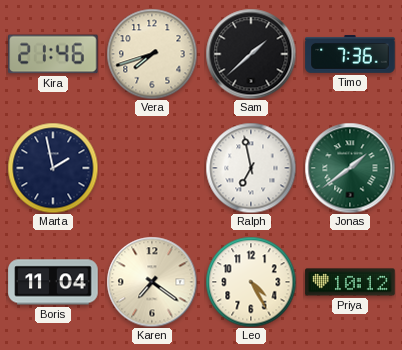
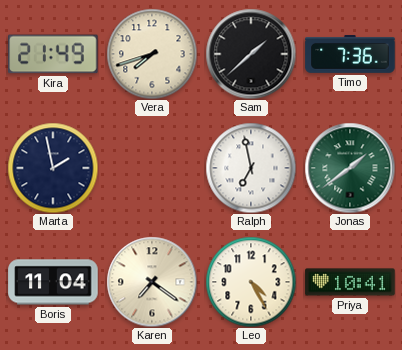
Kira: 21:46 -> 21:49
Priya: 10:12 -> 10:41
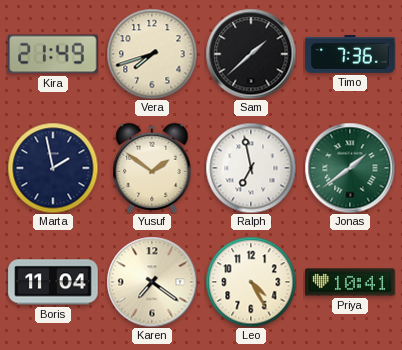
Yusuf: none -> 1:51
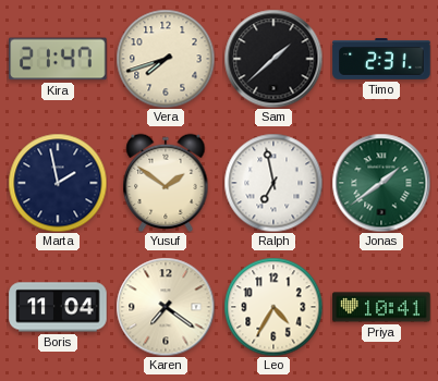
Kira: 21:49 -> 21:47
Timo: 7:36 -> 2:31
Leo: 4:25 -> 4:35
